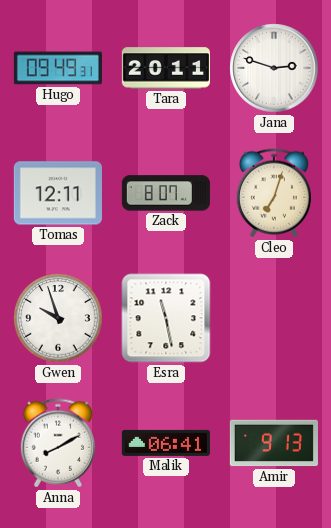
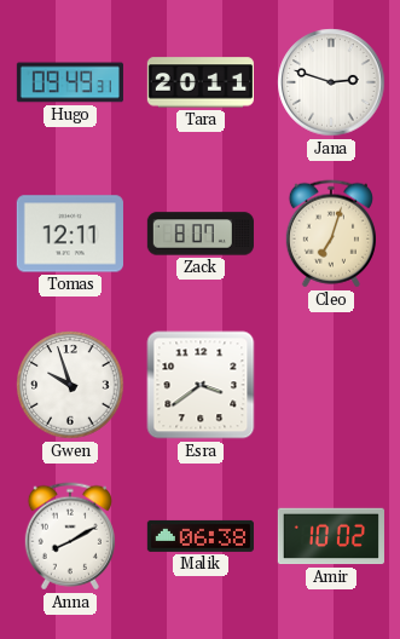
Esra: 11:28 -> 3:39
Malik: 06:41 -> 06:38
Amir: 9:13 -> 10:02
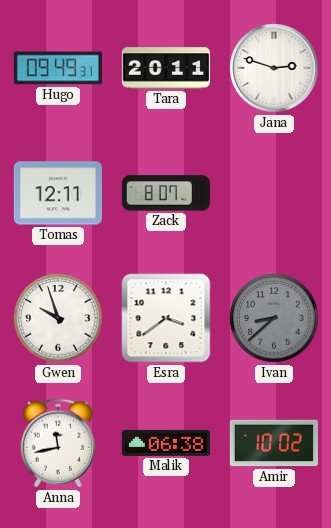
Cleo: 7:03 -> none
Ivan: none -> 8:38
Anna: 8:10 -> 11:43
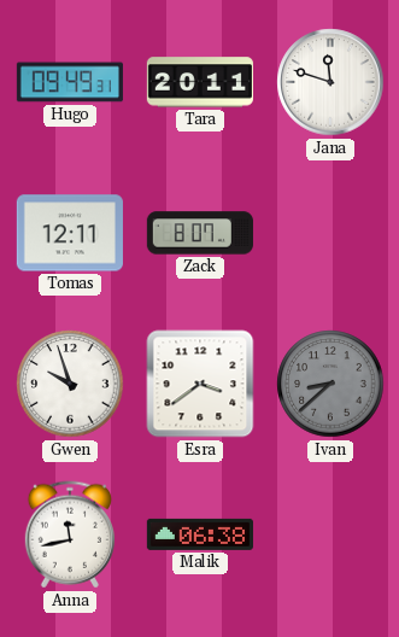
Jana: 2:48 -> 11:48
Amir: 10:02 -> none
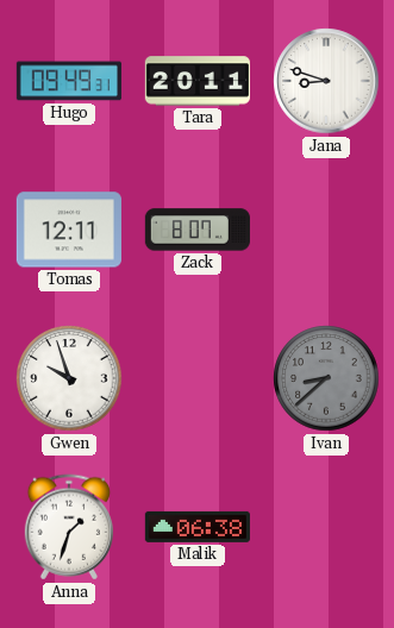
Jana: 11:48 -> 8:48
Esra: 3:39 -> none
Anna: 11:43 -> 1:33
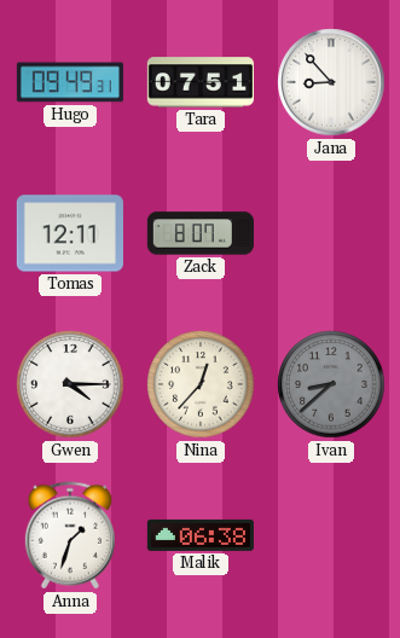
Tara: 20:11 -> 07:51
Jana: 8:48 -> 8:53
Gwen: 9:57 -> 4:15
Nina: none -> 12:37
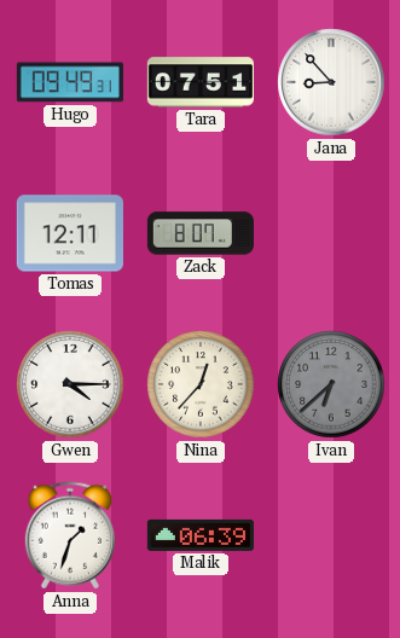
Ivan: 8:38 -> 6:38
Malik: 06:38 -> 06:39
